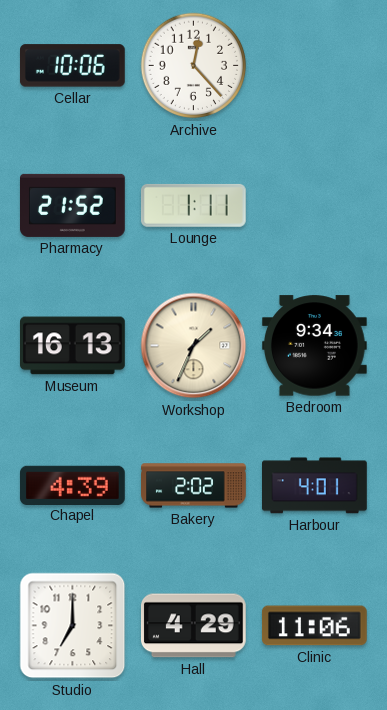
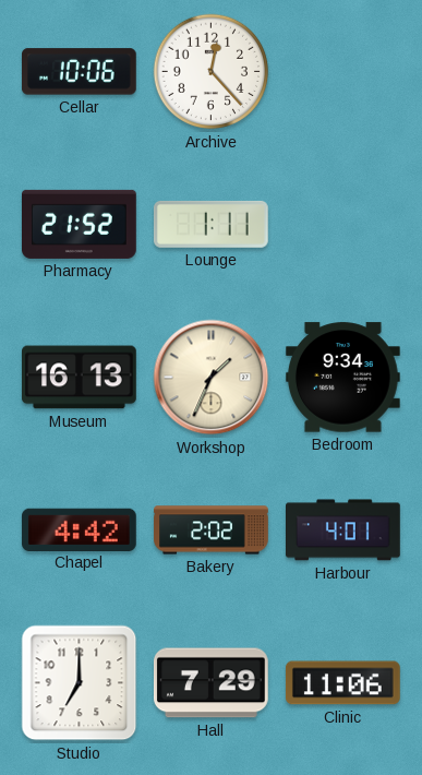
Chapel: 4:39 -> 4:42
Hall: 4:29 -> 7:29
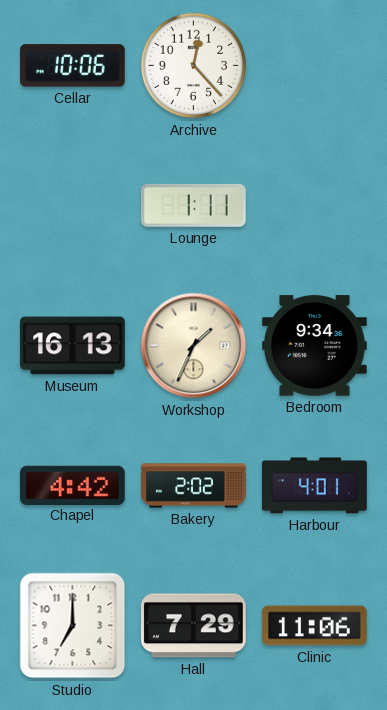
Pharmacy: 21:52 -> none
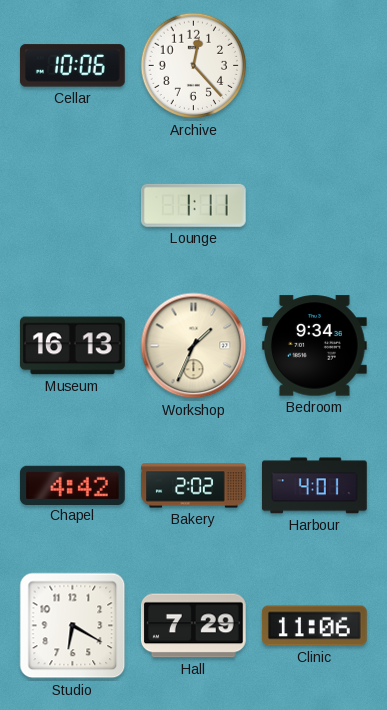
Studio: 7:00 -> 6:20
